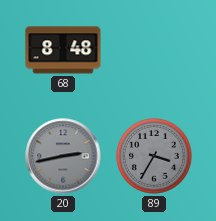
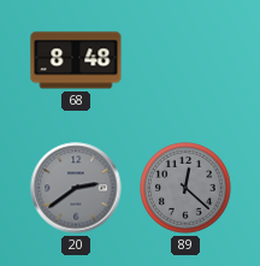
20: 2:43 -> 2:39
89: 3:35 -> 12:22
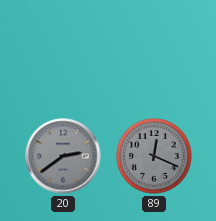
68: 8:48 -> none
89: 12:22 -> 12:19
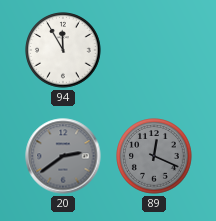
94: none -> 11:55
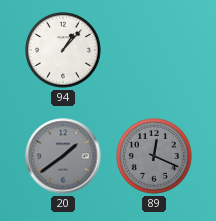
94: 11:55 -> 1:07
20: 2:39 -> 1:39
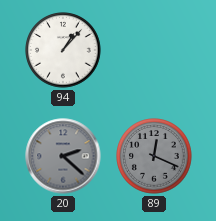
20: 1:39 -> 2:22
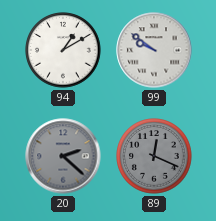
94: 1:07 -> 1:10
99: none -> 9:51
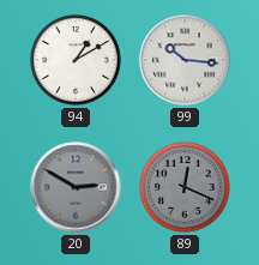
99: 9:51 -> 10:16
20: 2:22 -> 2:50
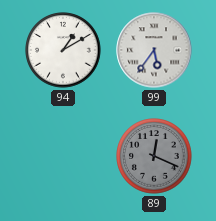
99: 10:16 -> 5:36
20: 2:50 -> none
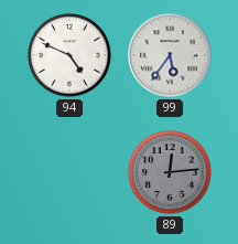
94: 1:10 -> 4:49
89: 12:19 -> 12:14
